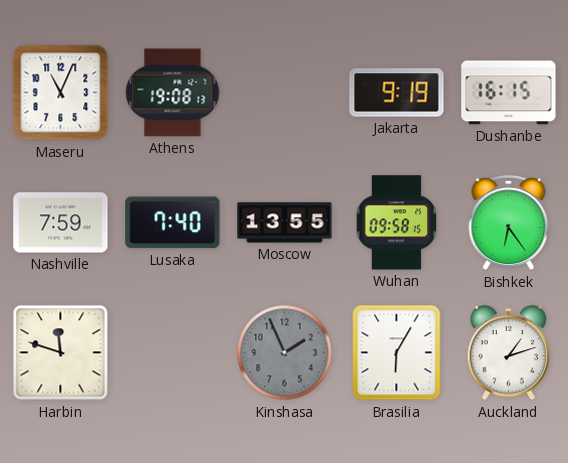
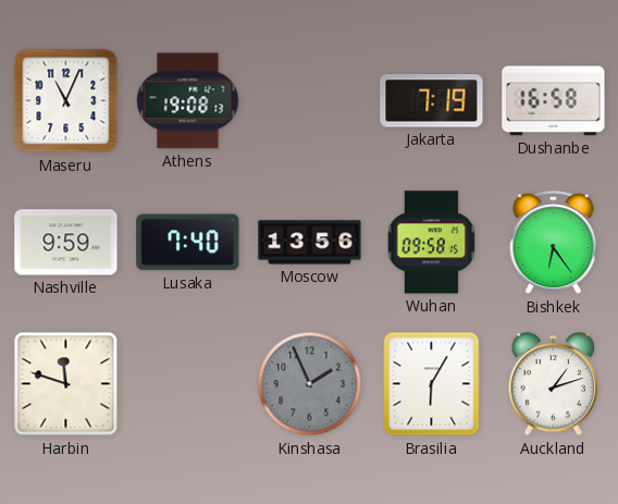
Jakarta: 9:19 -> 7:19
Dushanbe: 16:15 -> 16:58
Nashville: 7:59 -> 9:59
Moscow: 13:55 -> 13:56
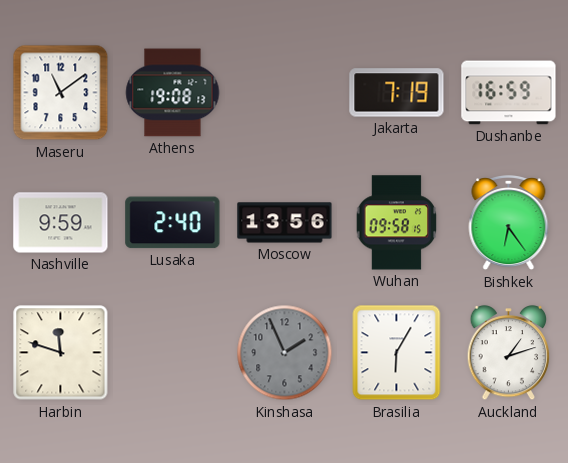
Maseru: 11:04 -> 11:09
Dushanbe: 16:58 -> 16:59
Lusaka: 7:40 -> 2:40
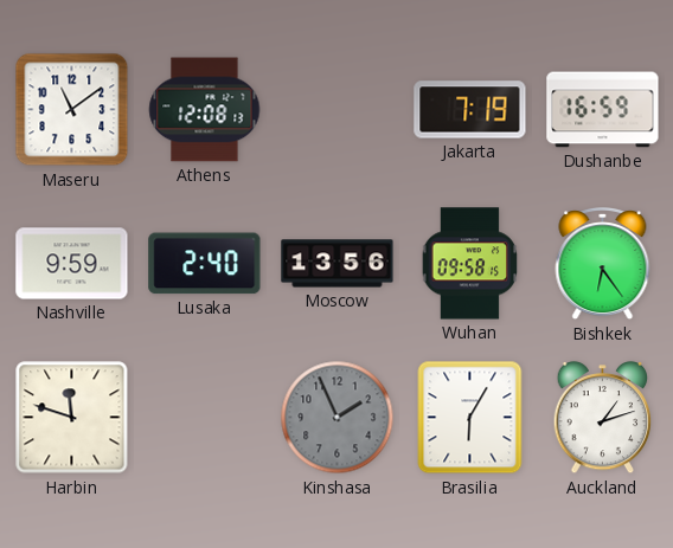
Athens: 19:08 -> 12:08
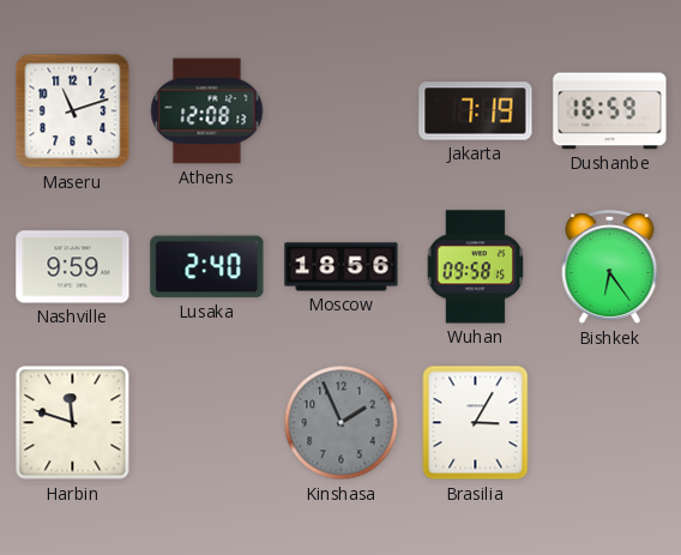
Maseru: 11:09 -> 11:12
Moscow: 13:56 -> 18:56
Brasilia: 6:05 -> 3:05
Auckland: 1:12 -> none
